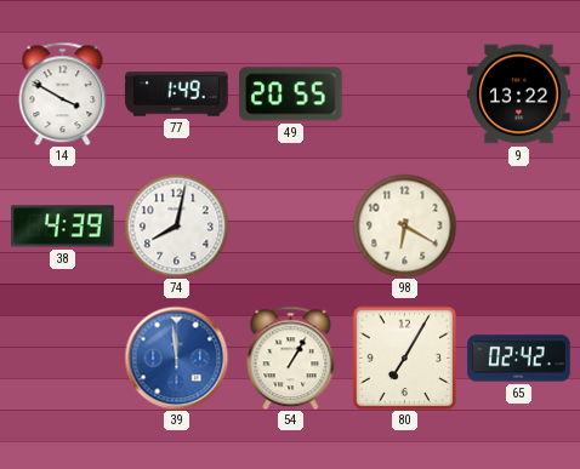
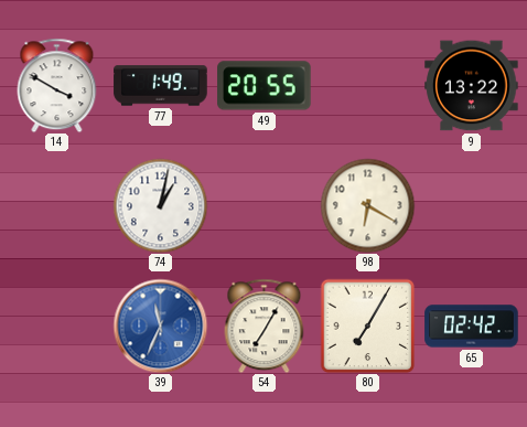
38: 4:39 -> none
74: 8:02 -> 1:02
39: 11:59 -> 11:34
54: 1:05 -> 7:05
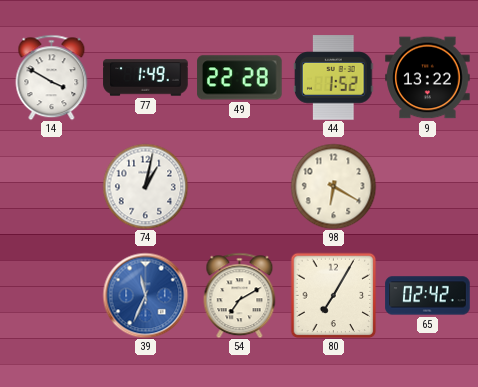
49: 20:55 -> 22:28
44: none -> 1:52
54: 7:05 -> 7:10
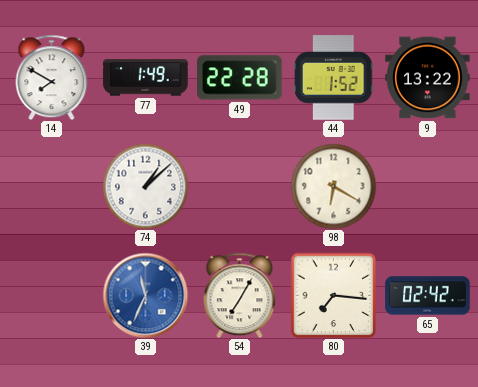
14: 3:50 -> 7:50
74: 1:02 -> 1:08
54: 7:10 -> 7:05
80: 7:05 -> 7:16
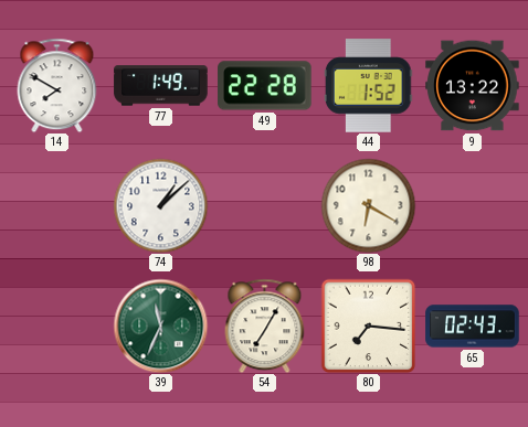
39 dial: blue -> green
65: 02:42 -> 02:43
